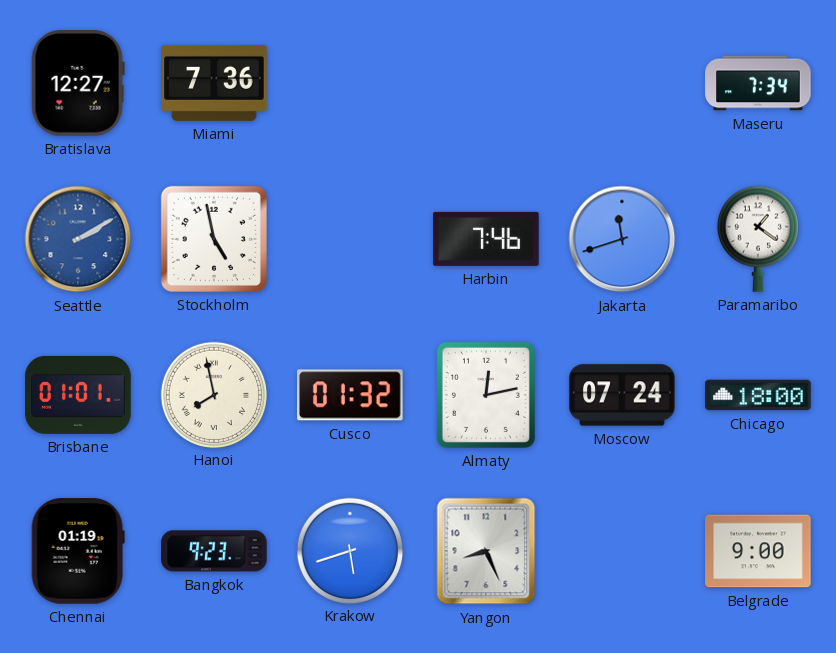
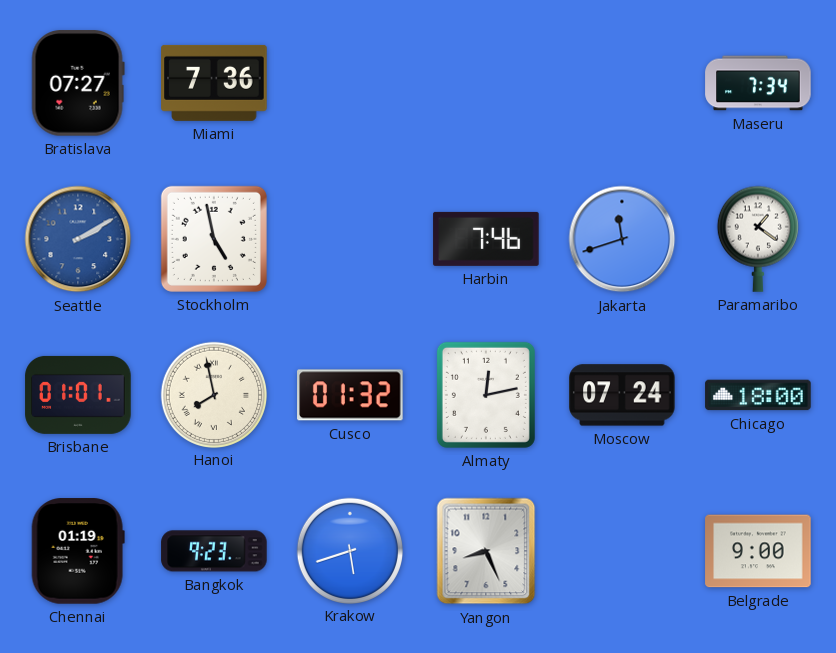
Bratislava: 12:27 -> 07:27
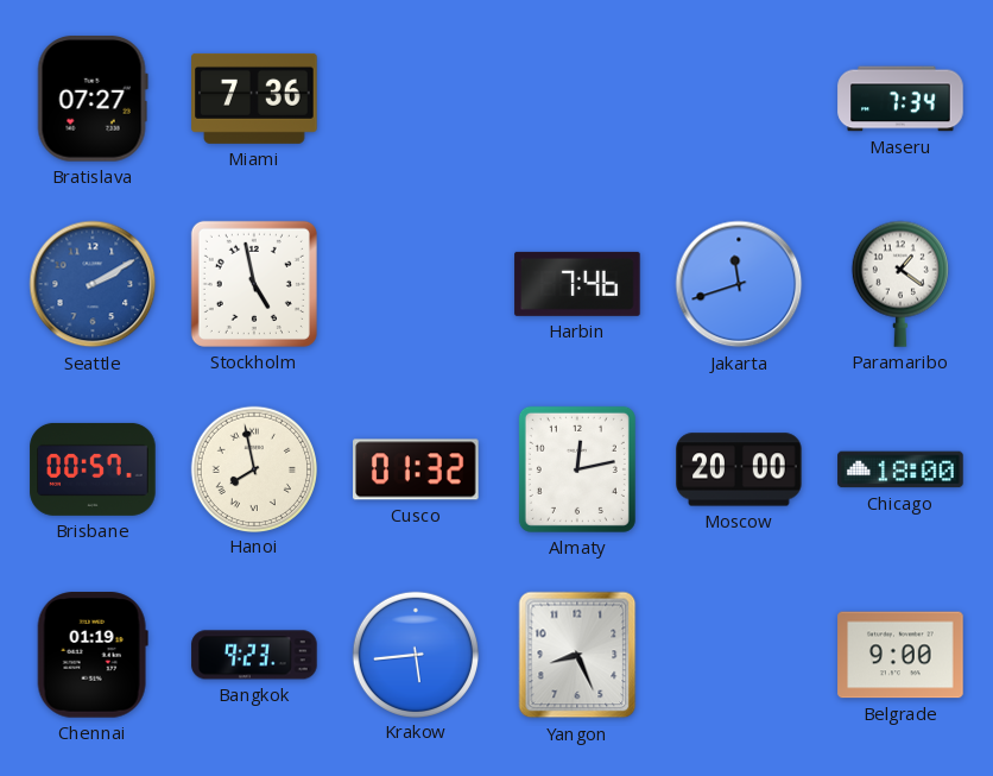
Brisbane: 01:01 -> 00:57
Moscow: 07:24 -> 20:00
Krakow: 5:42 -> 5:44
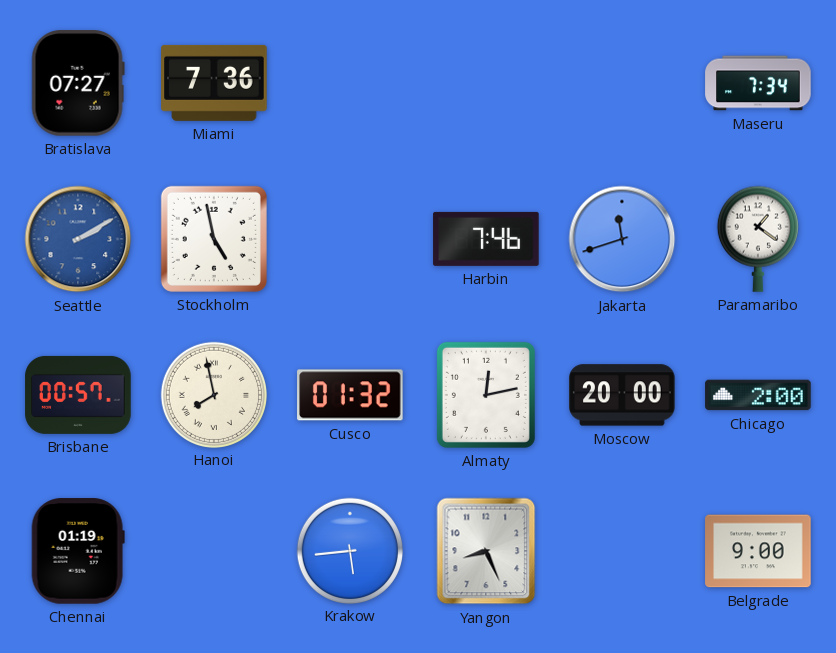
Chicago: 18:00 -> 2:00
Bangkok: 9:23 -> none
